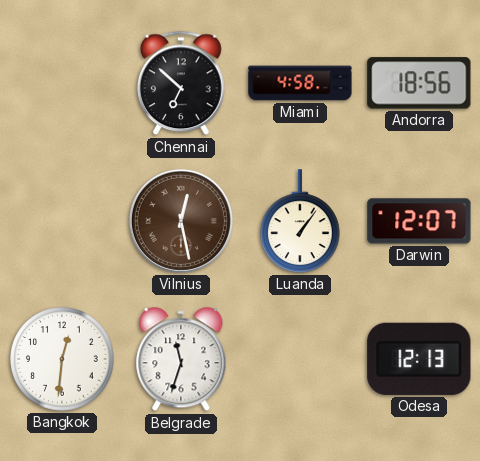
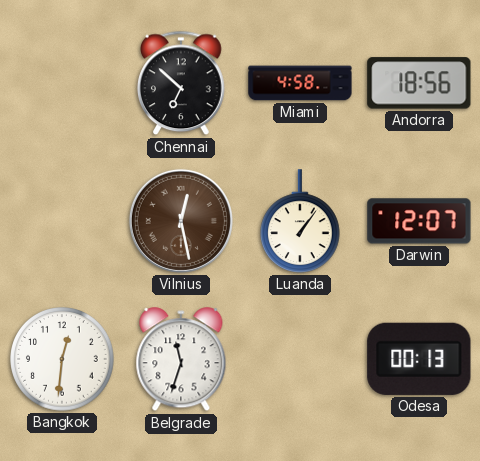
Odesa: 12:13 -> 00:13
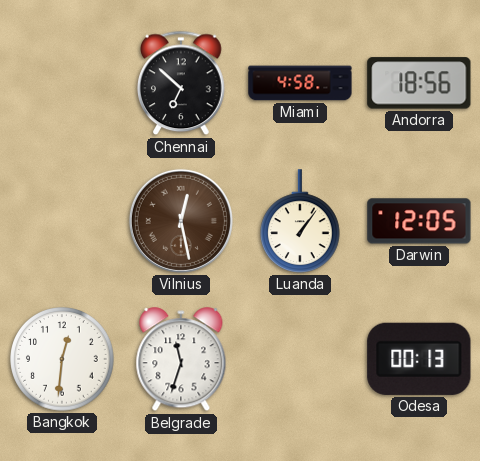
Darwin: 12:07 -> 12:05
